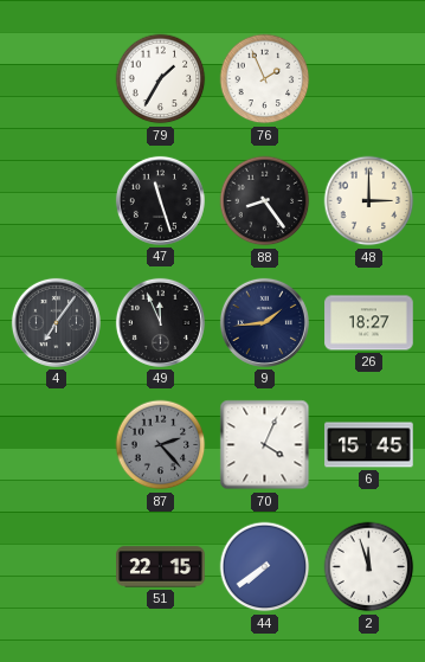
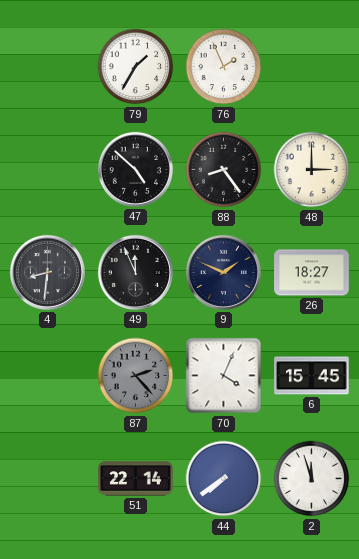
47: 11:27 -> 4:52
4: 7:06 -> 8:31
9: 1:44 -> 1:49
51: 22:15 -> 22:14
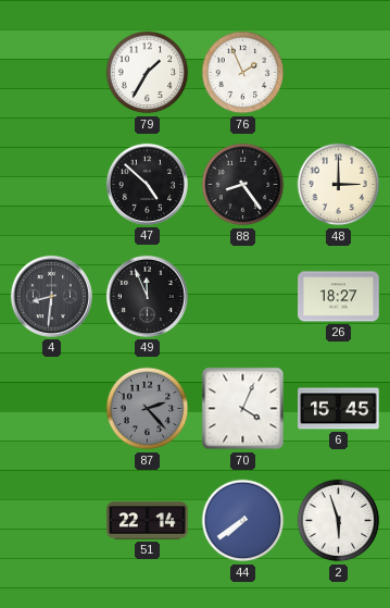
9: 1:49 -> none
2: 11:57 -> 5:57
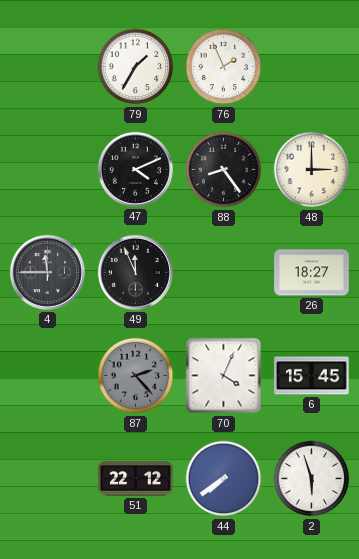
47: 4:52 -> 4:11
4: 8:31 -> 11:45
51: 22:14 -> 22:12
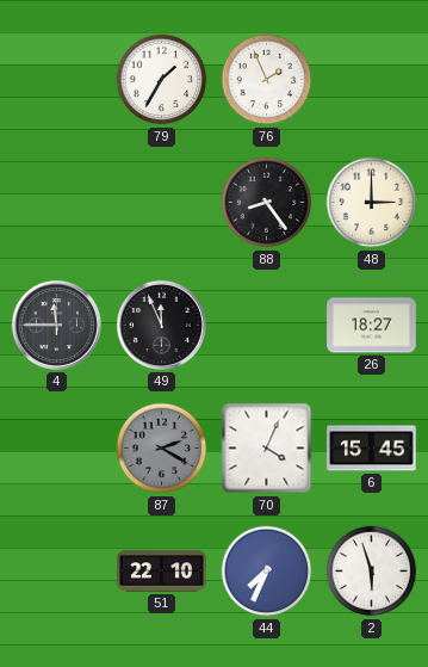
47: 4:11 -> none
87: 2:23 -> 2:20
51: 22:12 -> 22:10
44: 7:39 -> 7:34
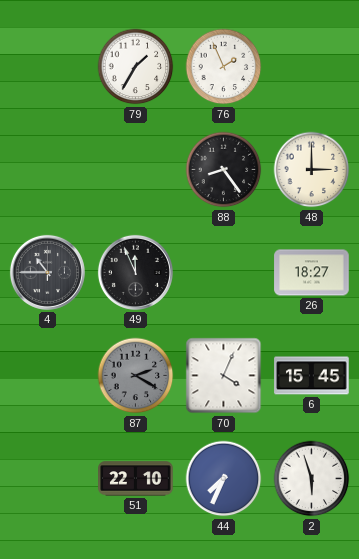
4: 11:45 -> 10:45
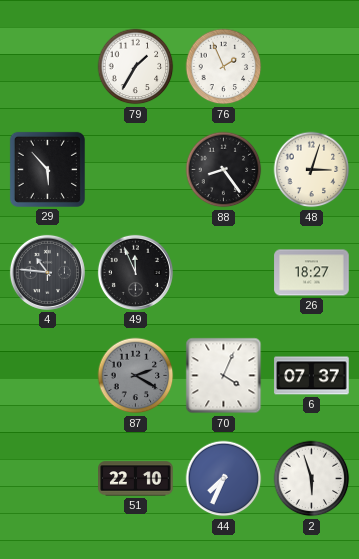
29: none -> 5:53
48: 3:00 -> 3:03
4: 10:45 -> 10:46
6: 15:45 -> 07:37
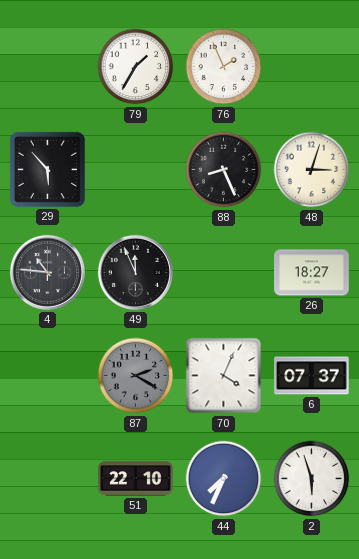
88: 8:24 -> 8:26
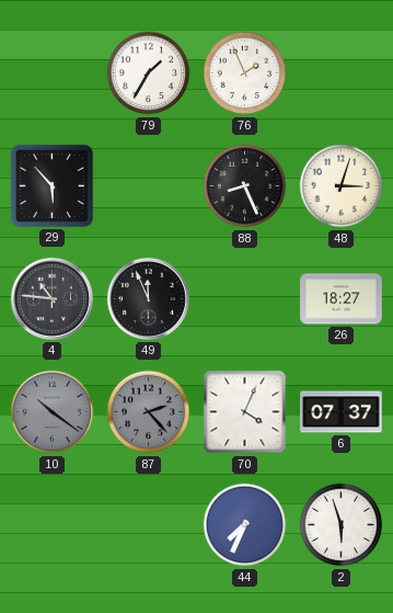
10: none -> 10:21
87: 2:20 -> 2:23
51: 22:10 -> none
